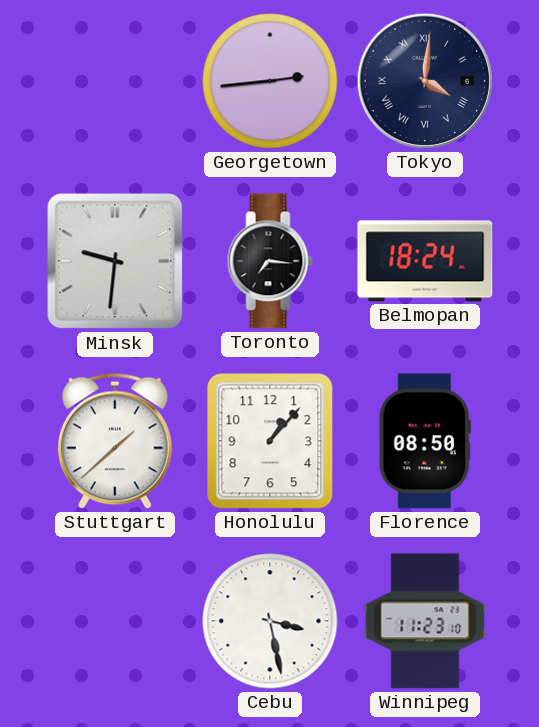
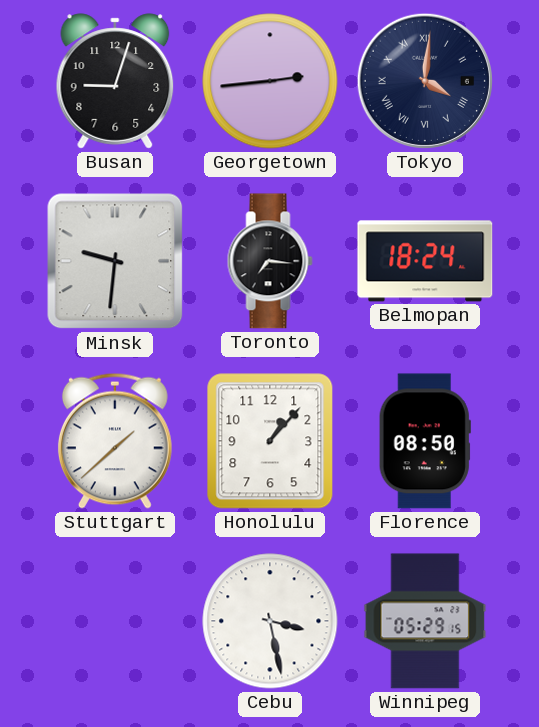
Busan: none -> 9:03
Winnipeg: 11:23 -> 05:29
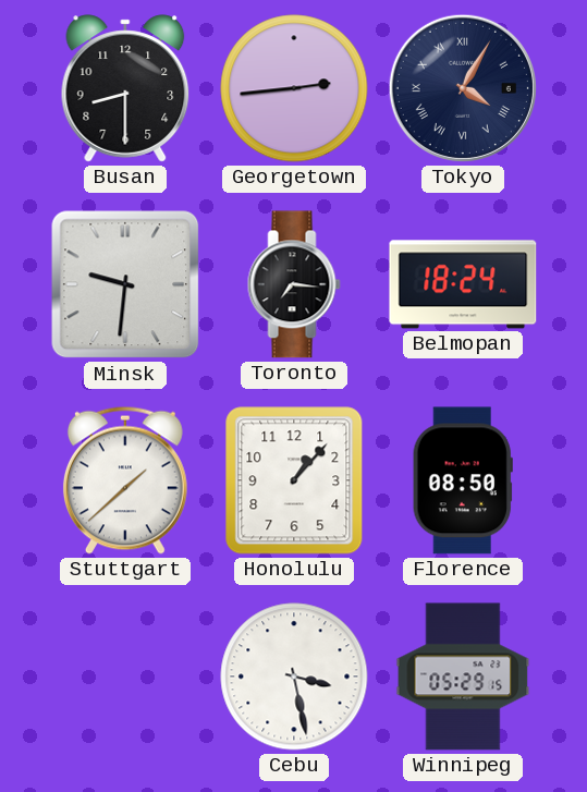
Busan: 9:03 -> 8:30
Tokyo: 4:01 -> 4:05
